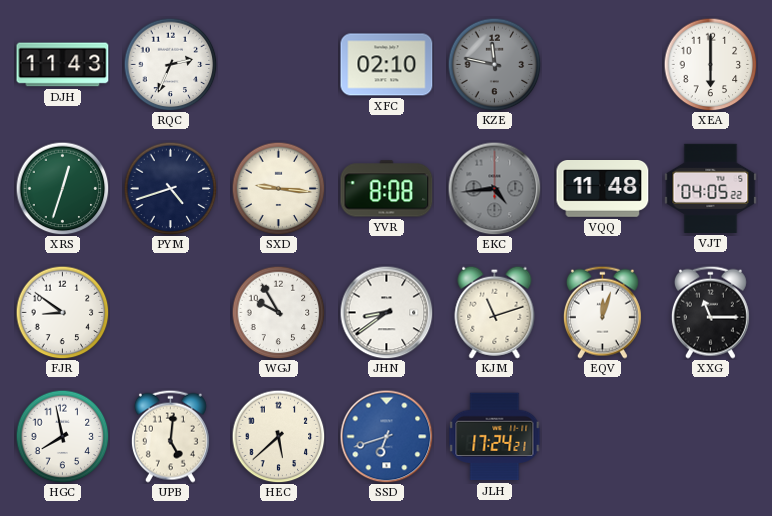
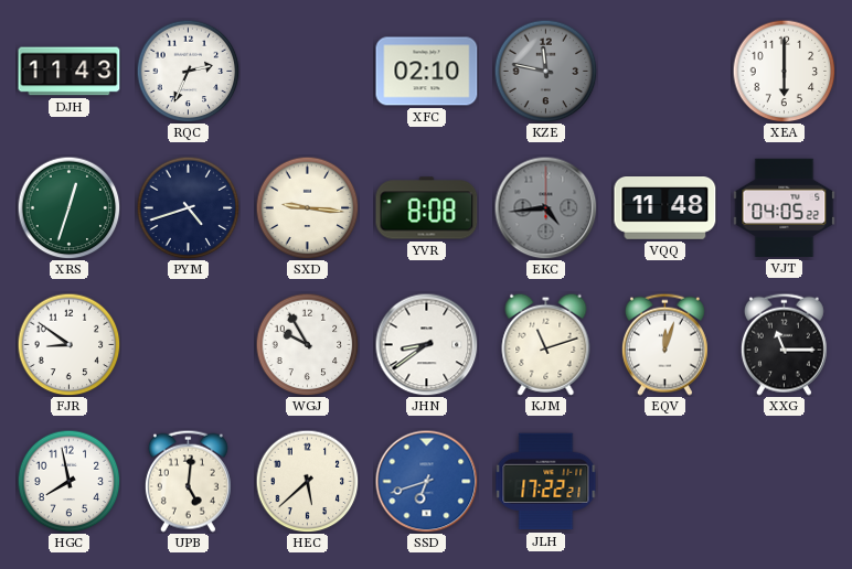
JLH: 17:24 -> 17:22
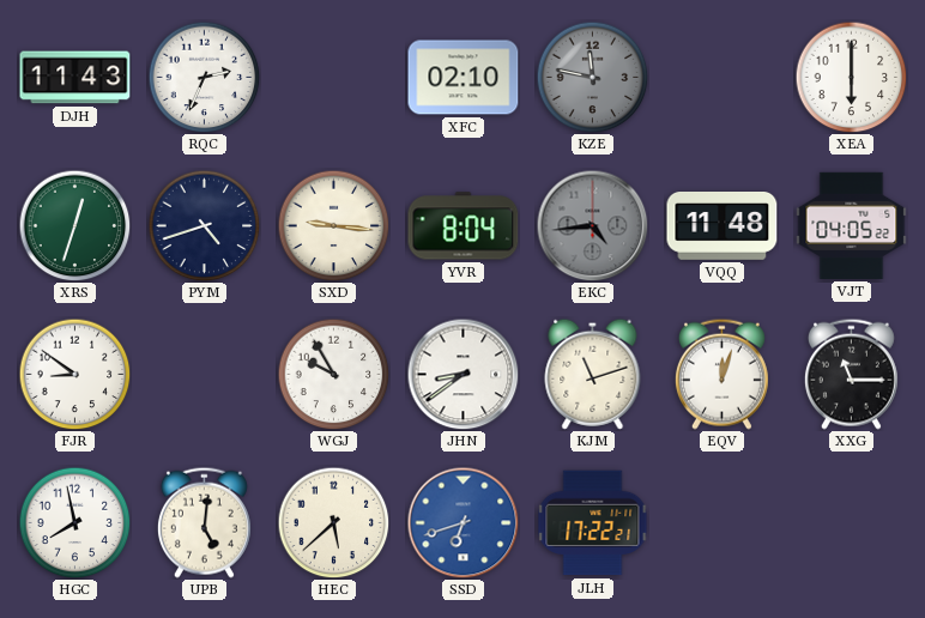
YVR: 8:08 -> 8:04
